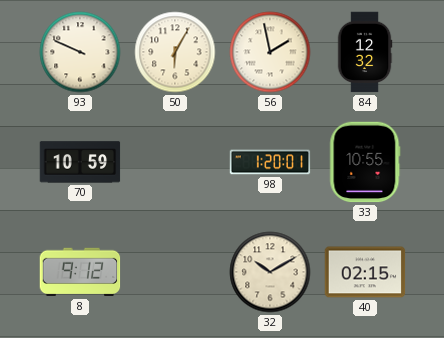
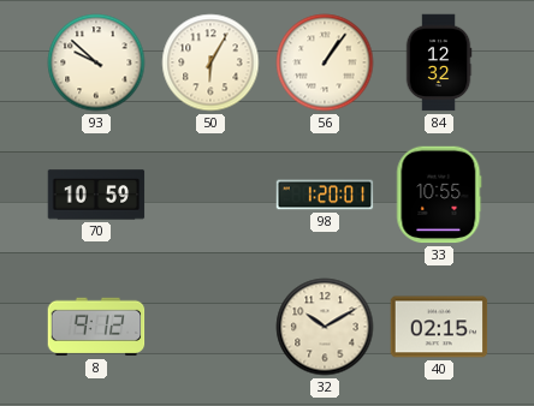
93: 9:49 -> 9:52
56: 1:58 -> 1:06
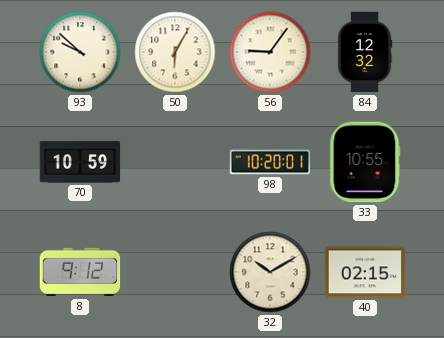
56: 1:06 -> 9:06
98: 1:20 -> 10:20
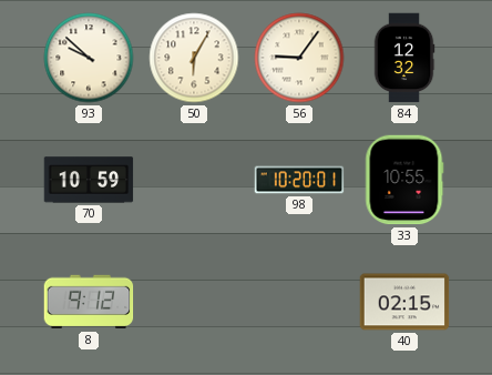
32: 10:10 -> none
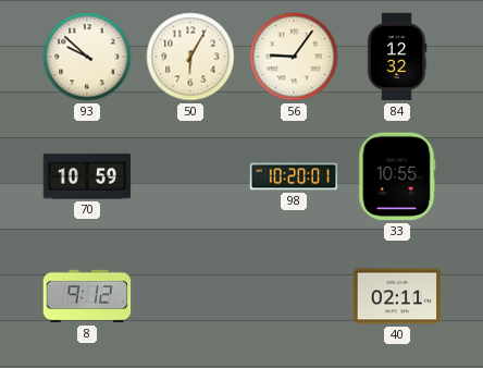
40: 02:15 -> 02:11
